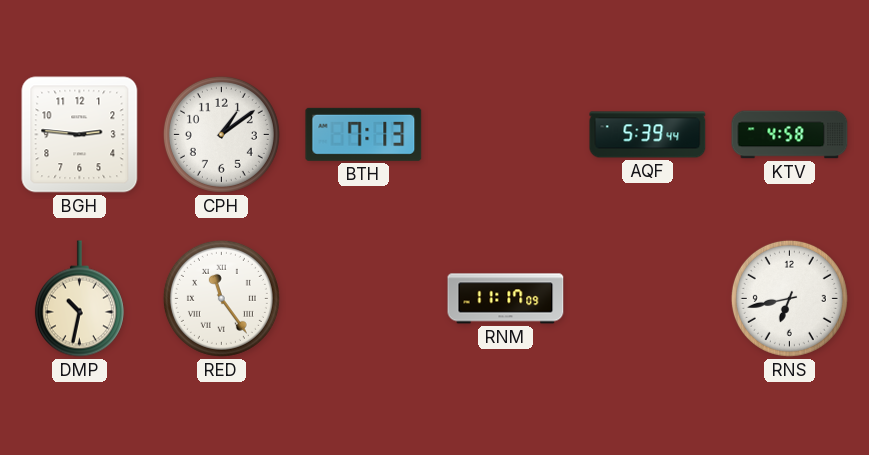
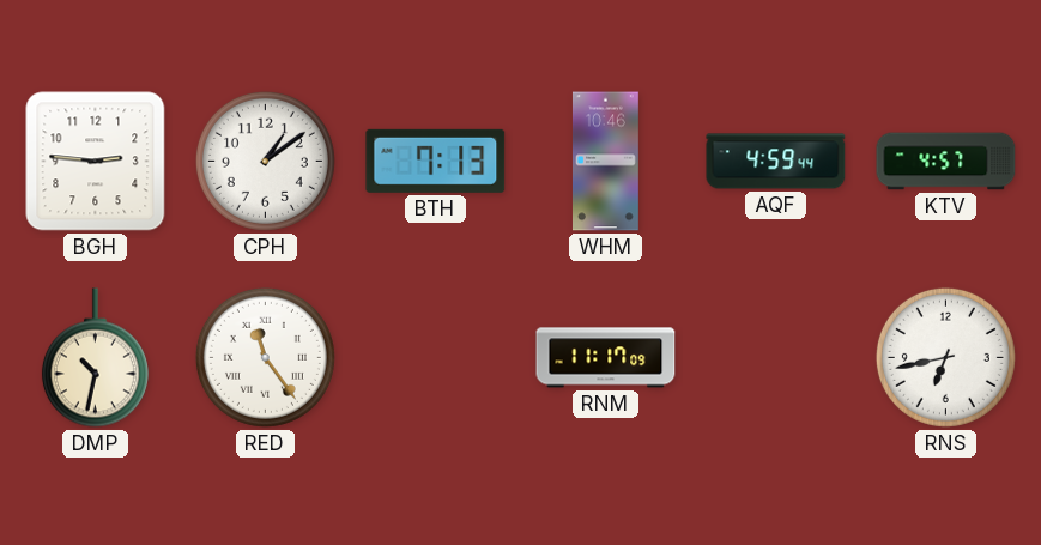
WHM: none -> 10:46
AQF: 5:39 -> 4:59
KTV: 4:58 -> 4:57
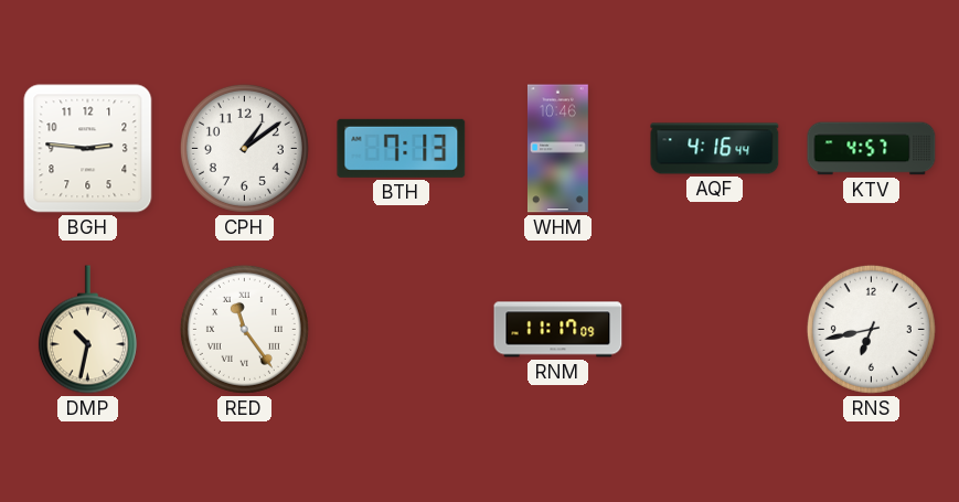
AQF: 4:59 -> 4:16
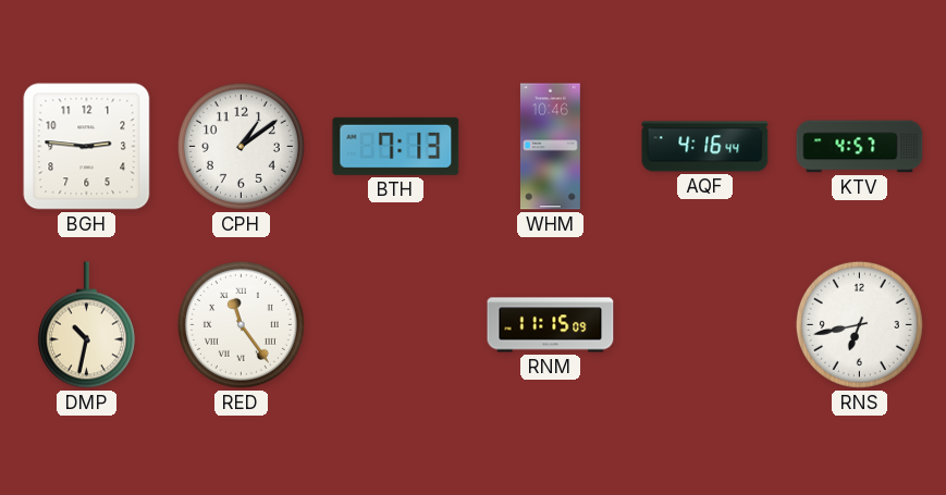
RNM: 11:17 -> 11:15
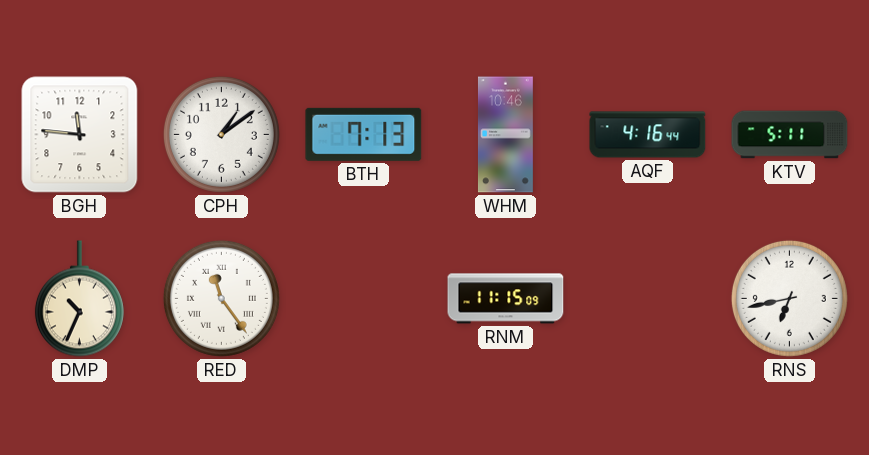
BGH: 2:46 -> 11:46
KTV: 4:57 -> 5:11
DMP: 10:32 -> 10:34
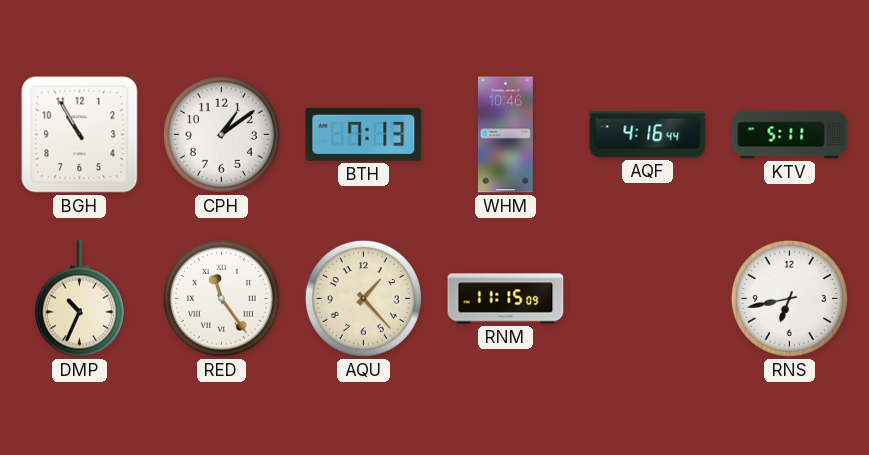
BGH: 11:46 -> 10:55
AQU: none -> 1:23
